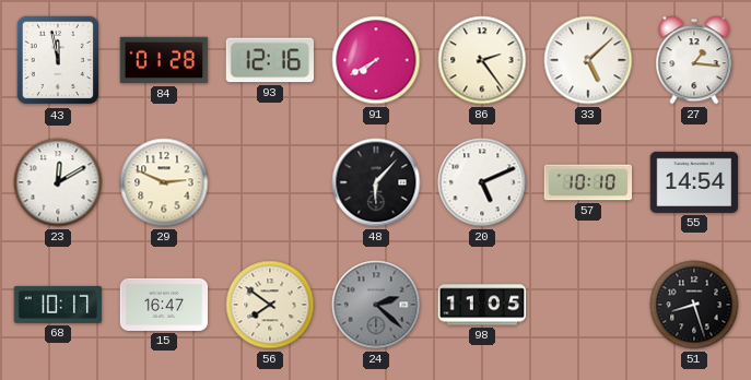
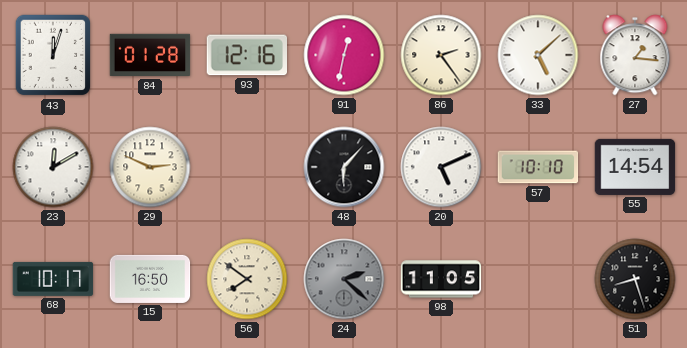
43: 11:58 -> 12:03
91: 7:40 -> 12:32
15: 16:47 -> 16:50
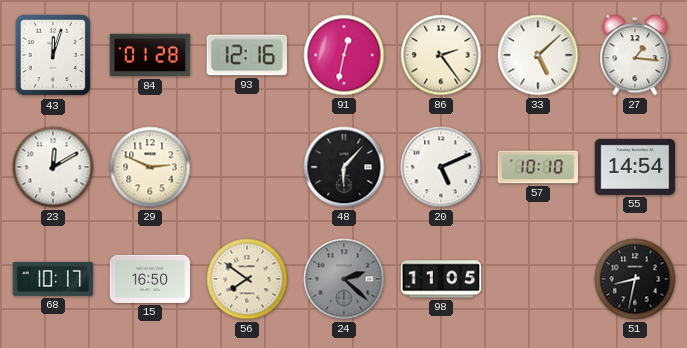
51: 8:27 -> 8:32
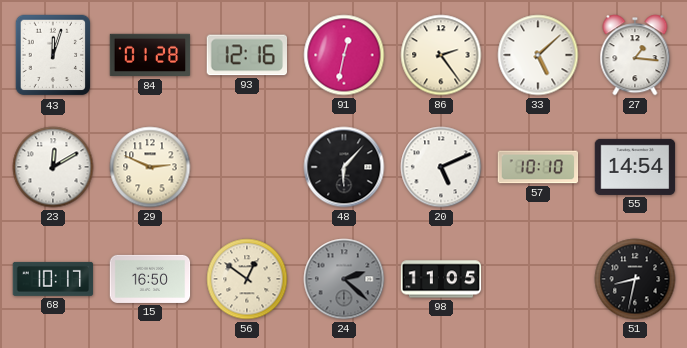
56: 7:51 -> 12:51
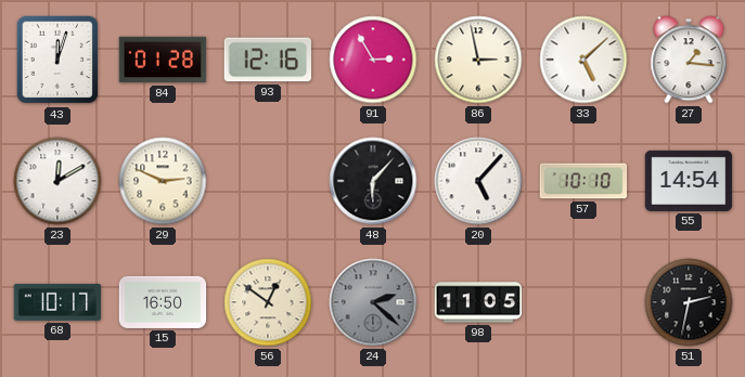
91: 12:32 -> 2:55
86: 2:24 -> 2:58
20: 5:11 -> 5:07
51: 8:32 -> 2:32
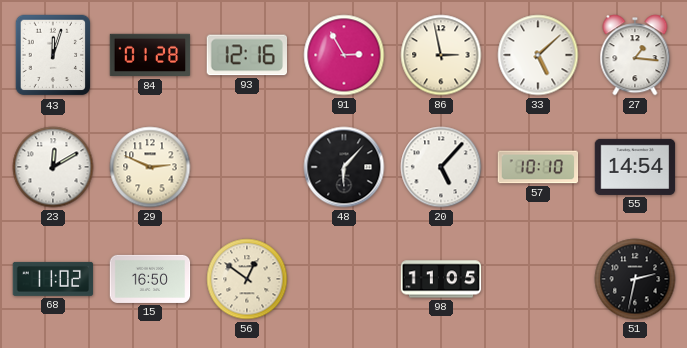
68: 10:17 -> 11:02
24: 2:22 -> none
